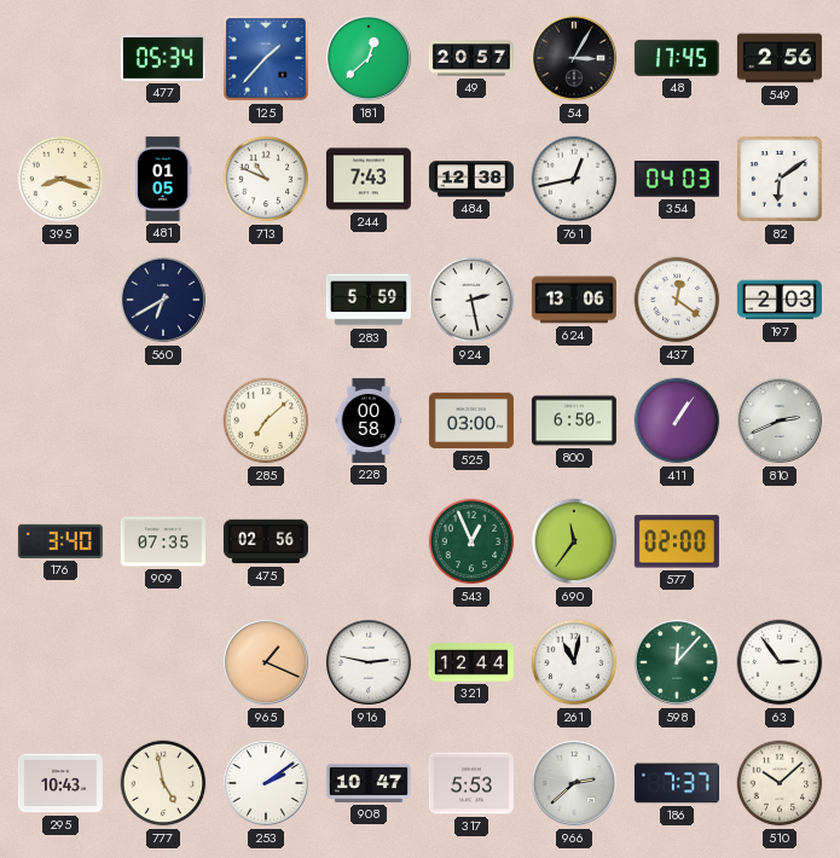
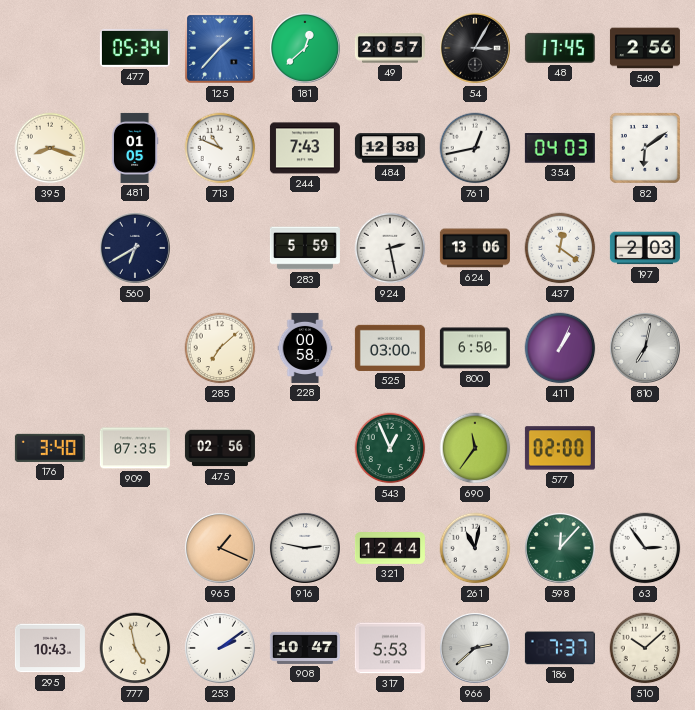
411: 1:06 -> 1:04
810: 2:41 -> 7:02
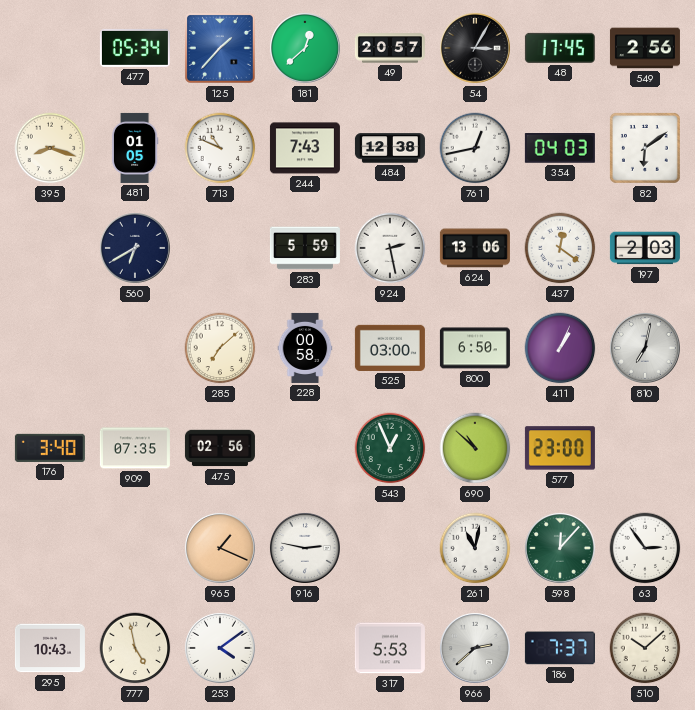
690: 11:36 -> 10:52
577: 02:00 -> 23:00
321: 12:44 -> none
253: 2:09 -> 4:09
908: 10:47 -> none
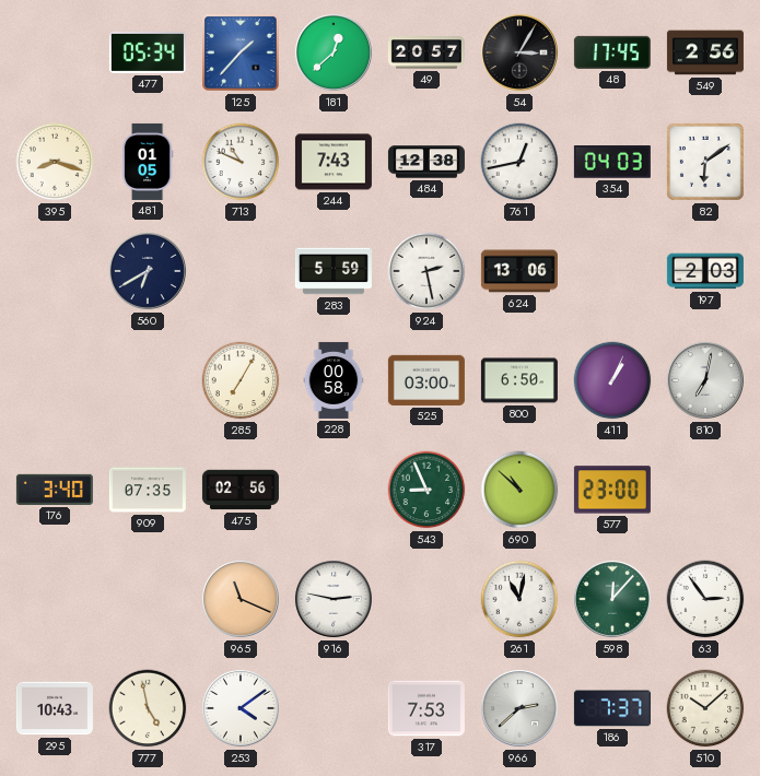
437: 12:21 -> none
285: 7:08 -> 7:05
543: 12:56 -> 8:56
965: 1:19 -> 11:19
317: 5:53 -> 7:53
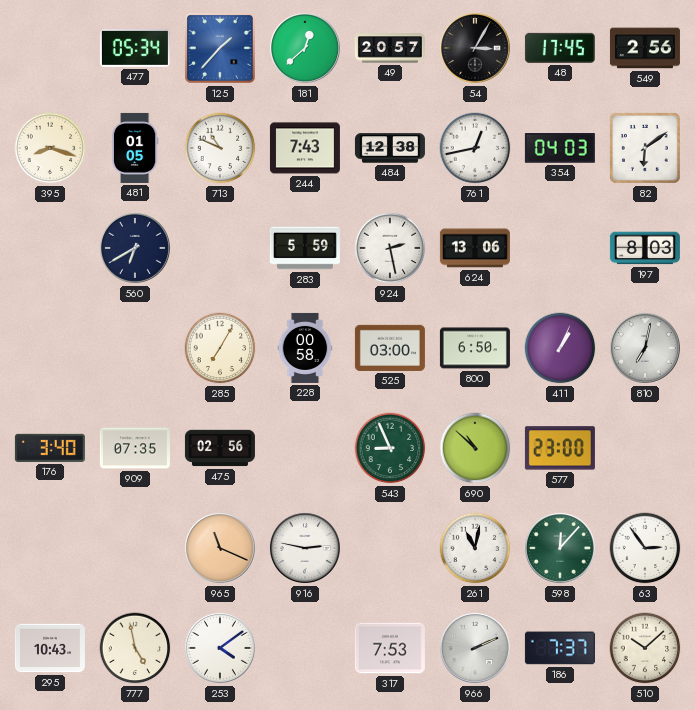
197: 2:03 -> 8:03
966: 2:38 -> 2:11
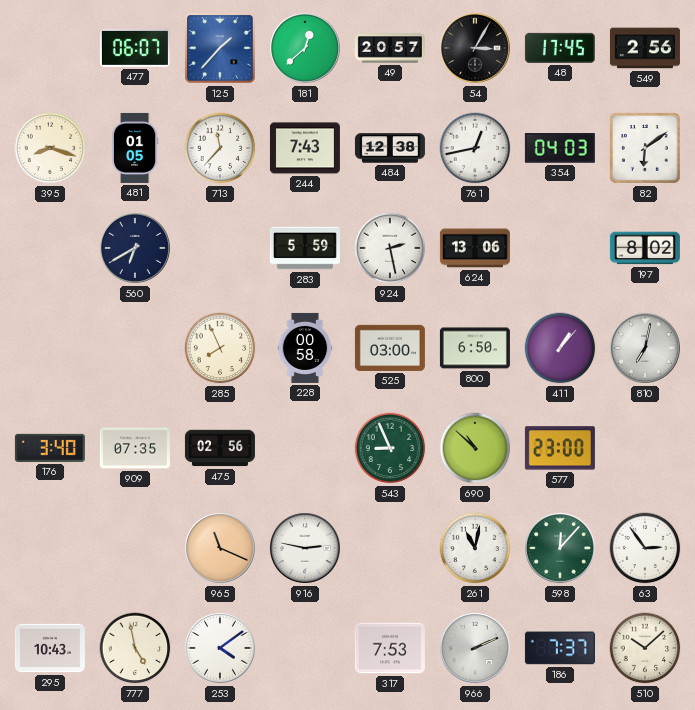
477: 05:34 -> 06:07
713: 10:49 -> 11:37
197: 8:03 -> 8:02
285: 7:05 -> 7:56
411: 1:04 -> 1:07
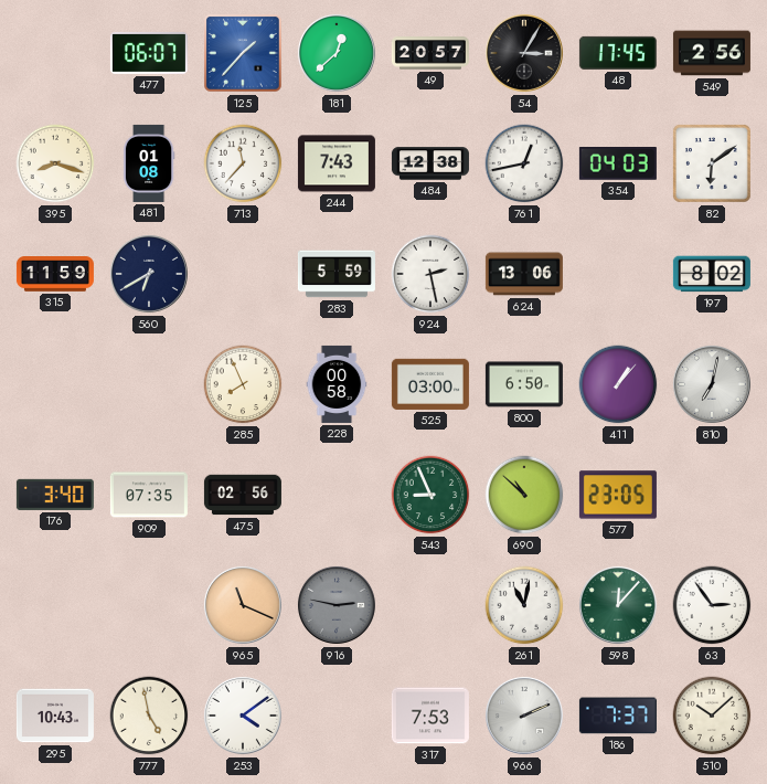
481: 01:05 -> 01:08
315: none -> 11:59
577: 23:00 -> 23:05
916 dial: white -> grey
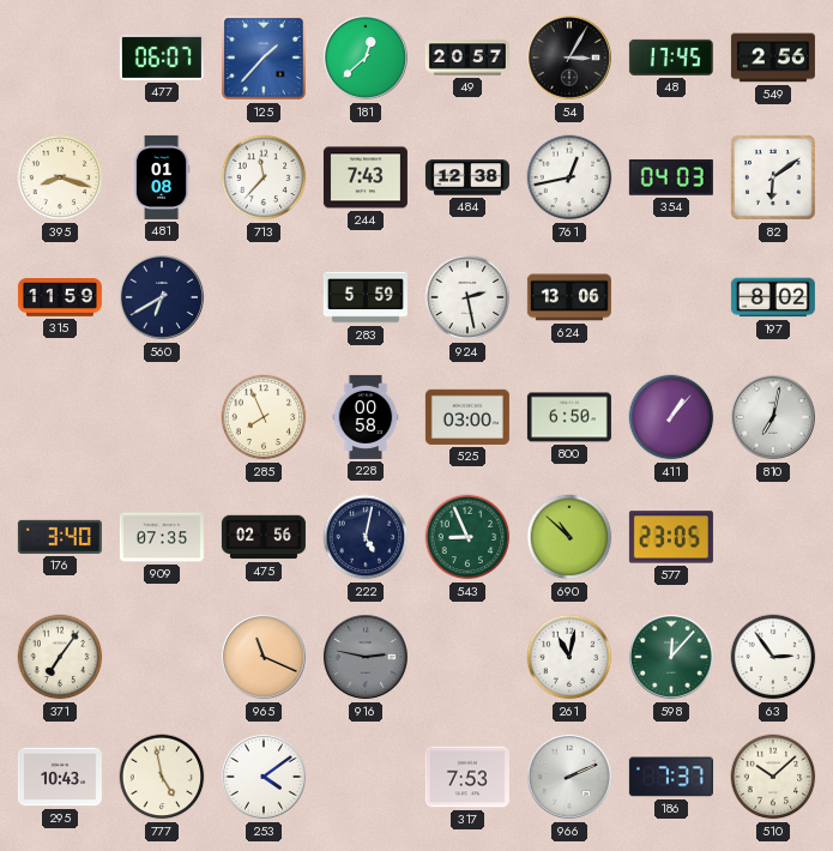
222: none -> 5:02
371: none -> 7:06
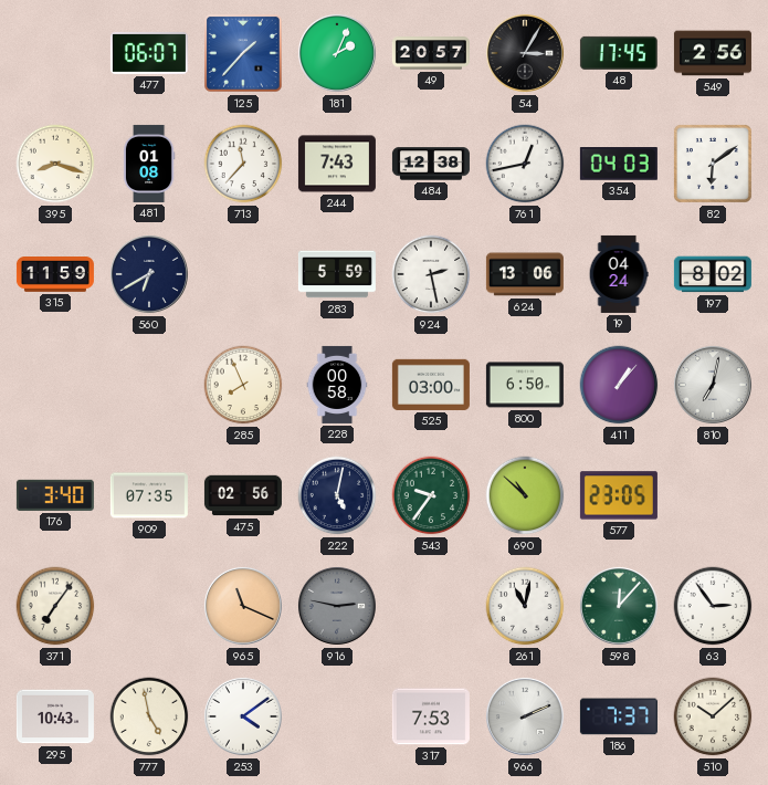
181: 12:38 -> 2:04
19: none -> 04:24
543: 8:56 -> 9:36
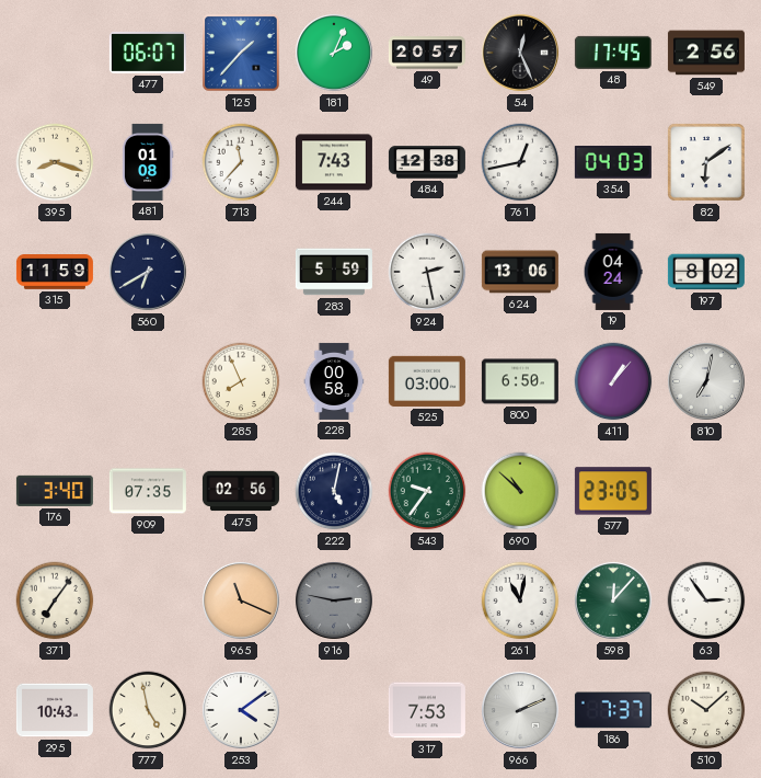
54: 3:05 -> 12:26
